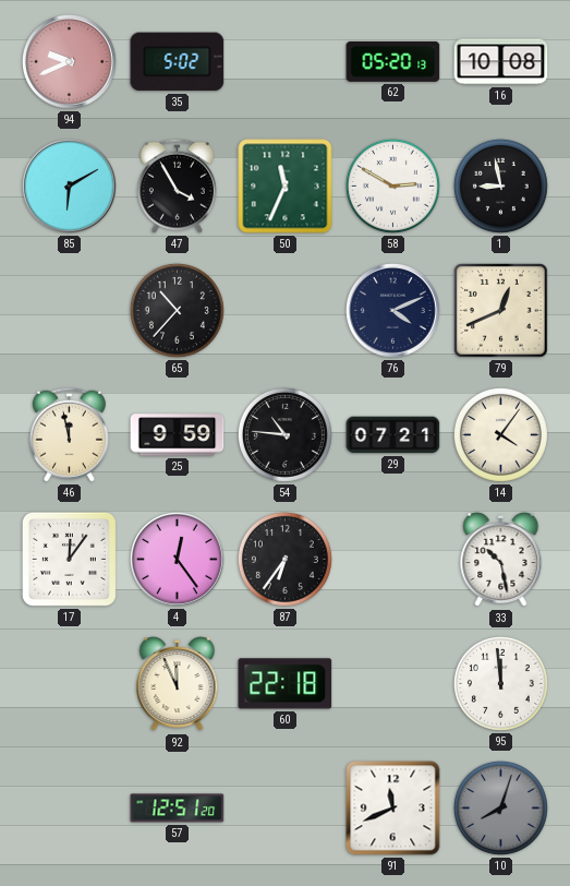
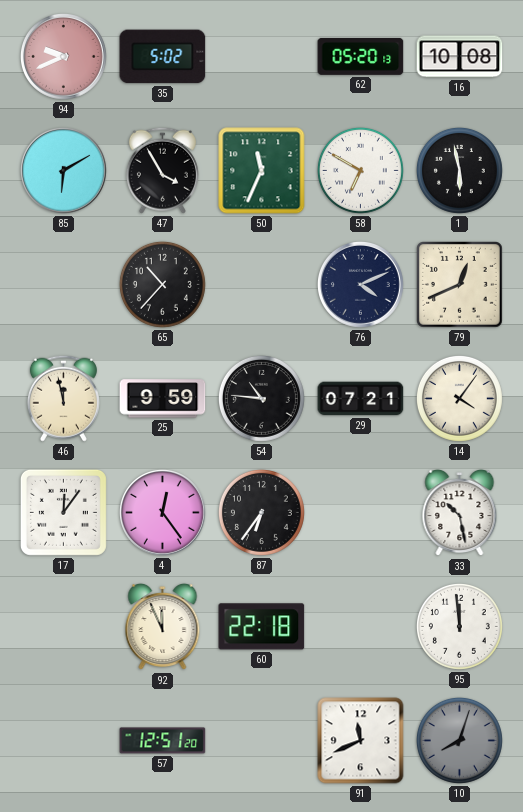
58: 2:50 -> 6:50
1: 8:58 -> 5:58
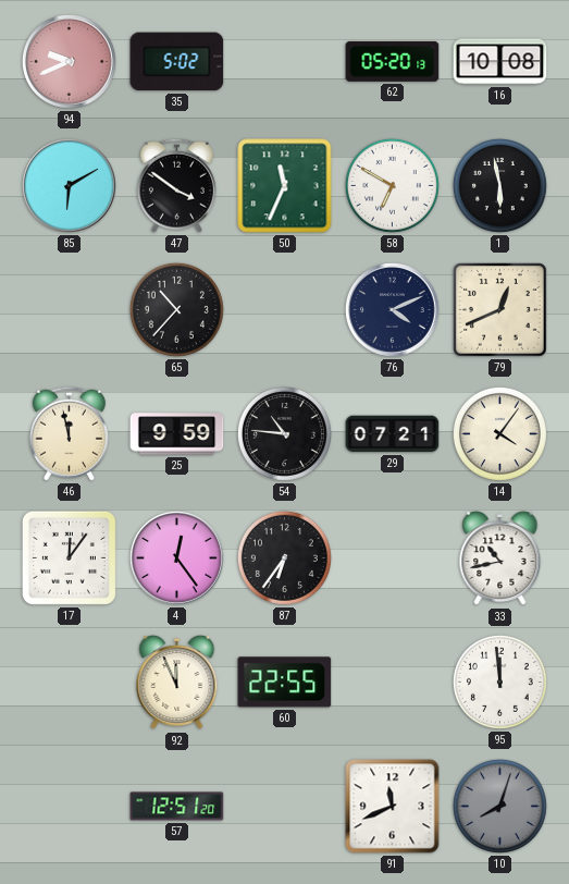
47: 3:55 -> 3:51
33: 10:28 -> 10:43
60: 22:18 -> 22:55
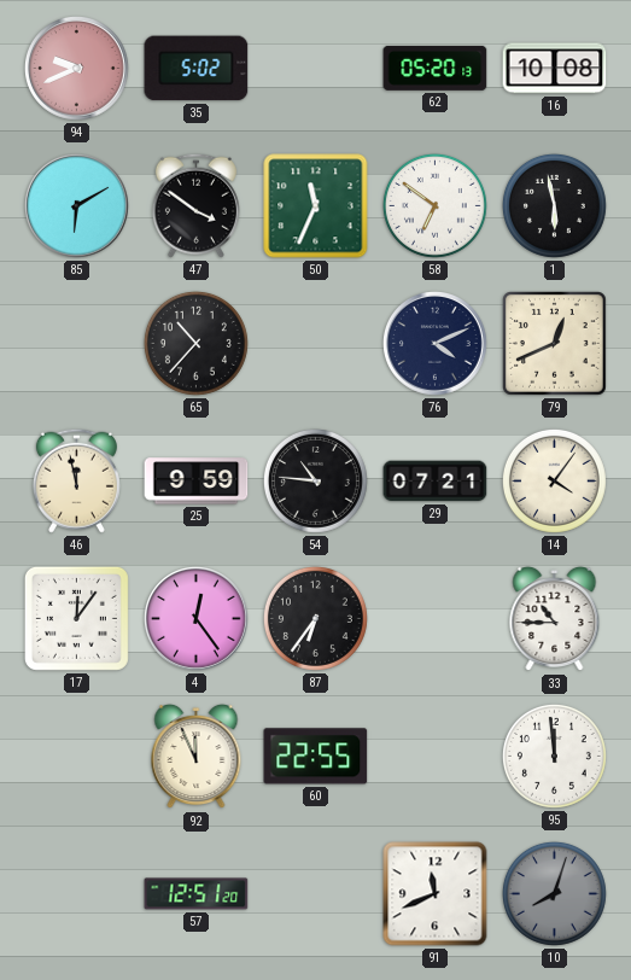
58: 6:50 -> 6:51
33: 10:43 -> 10:45
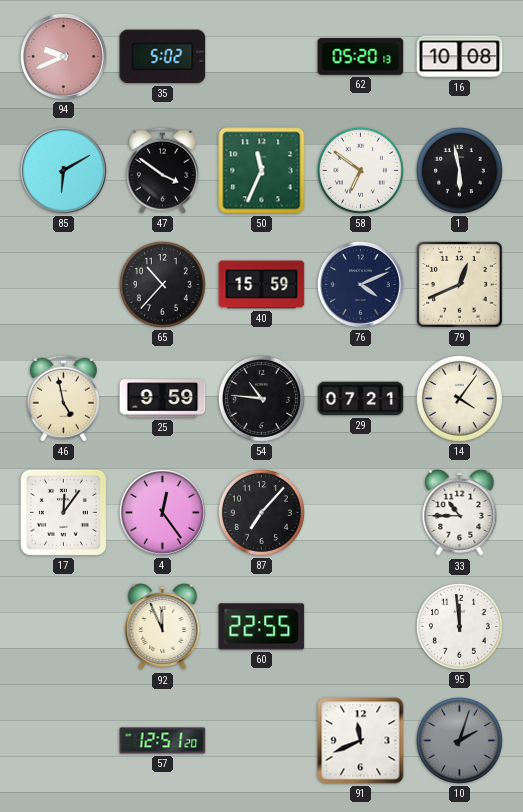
40: none -> 15:59
46: 11:58 -> 4:58
87: 6:36 -> 7:07
10: 8:03 -> 2:03
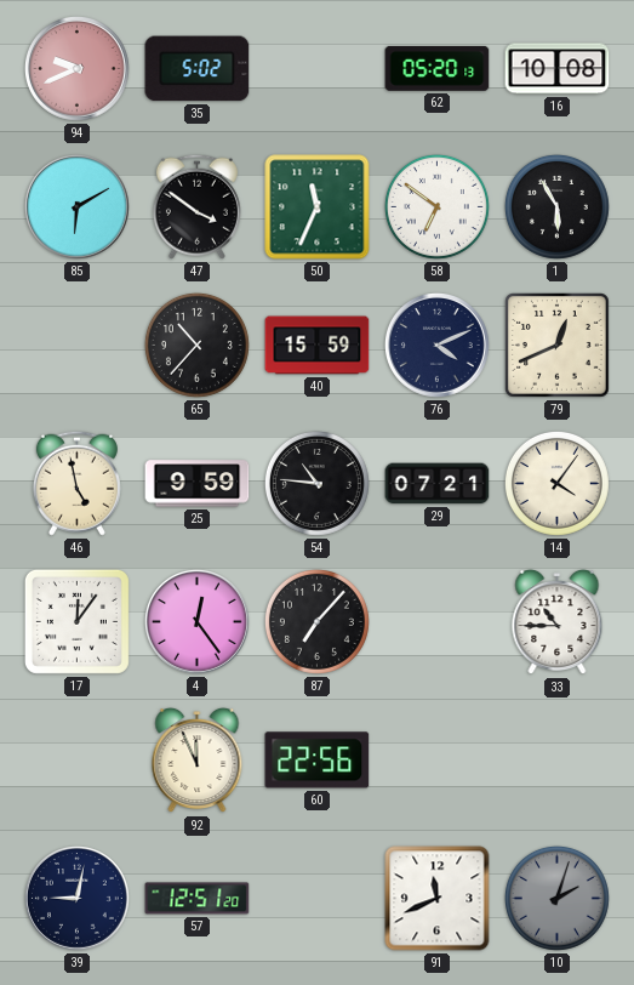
1: 5:58 -> 5:55
60: 22:55 -> 22:56
95: 11:59 -> none
39: none -> 9:02
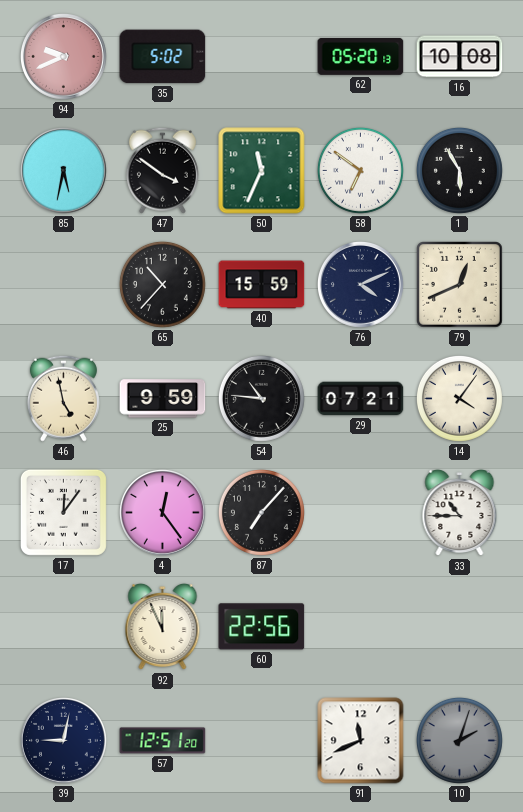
85: 6:10 -> 5:32
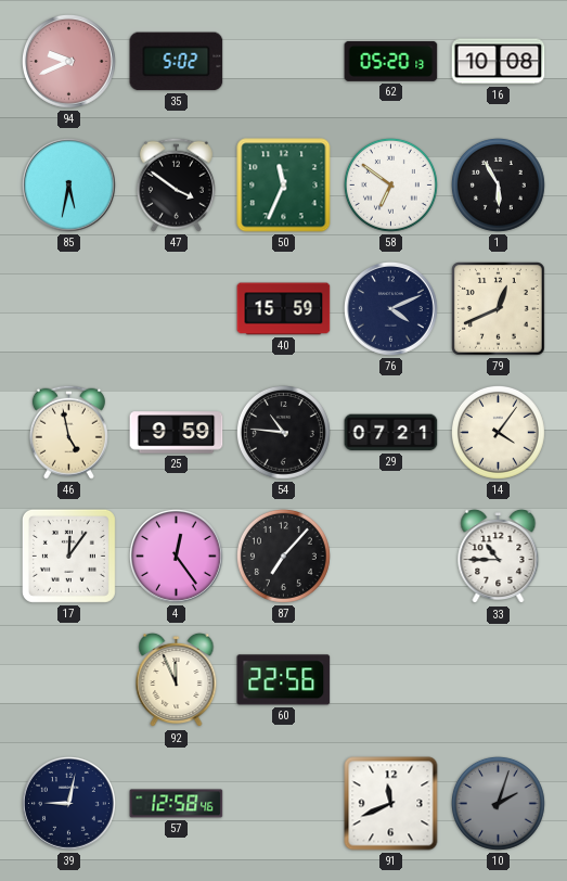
65: 10:37 -> none
57: 12:51 -> 12:58
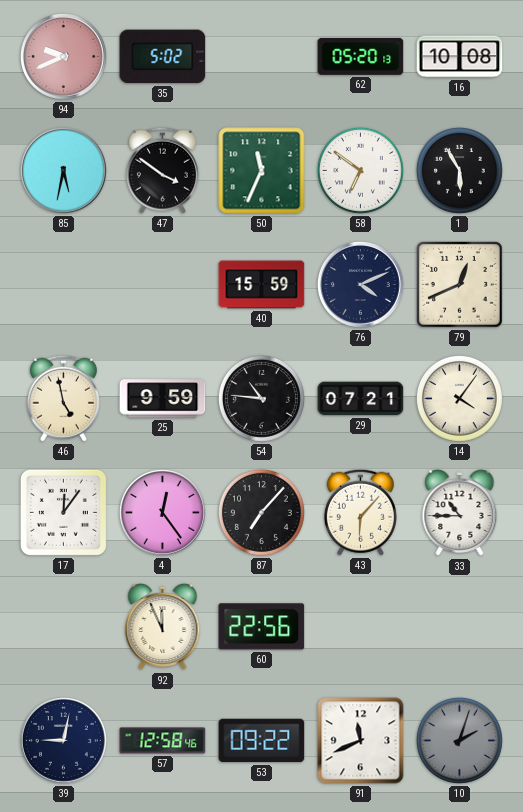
43: none -> 6:07
53: none -> 09:22
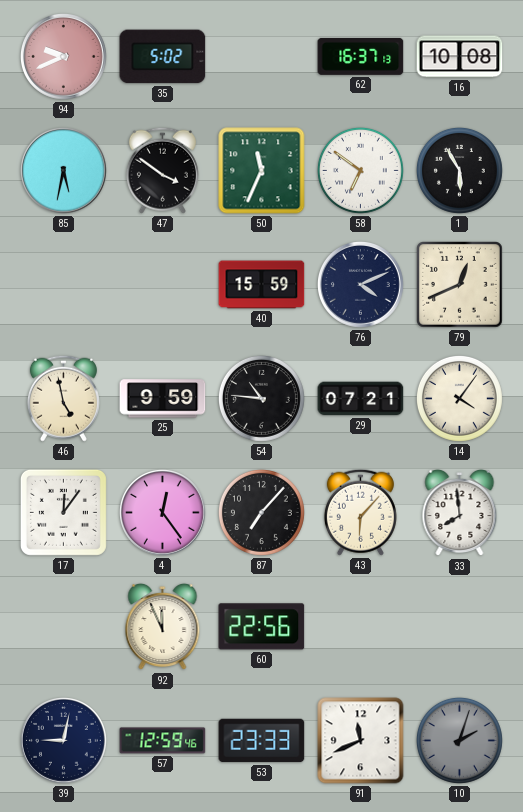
62: 05:20 -> 16:37
33: 10:45 -> 7:59
57: 12:58 -> 12:59
53: 09:22 -> 23:33
